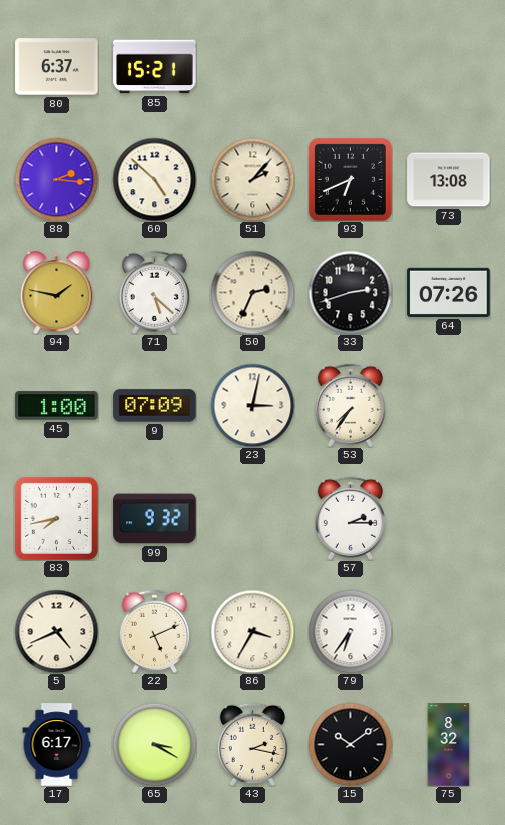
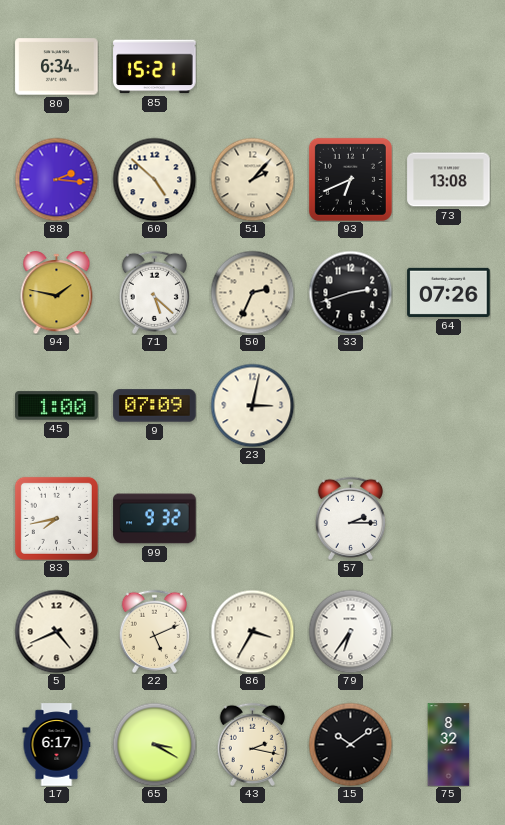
80: 6:37 -> 6:34
53: 7:36 -> none
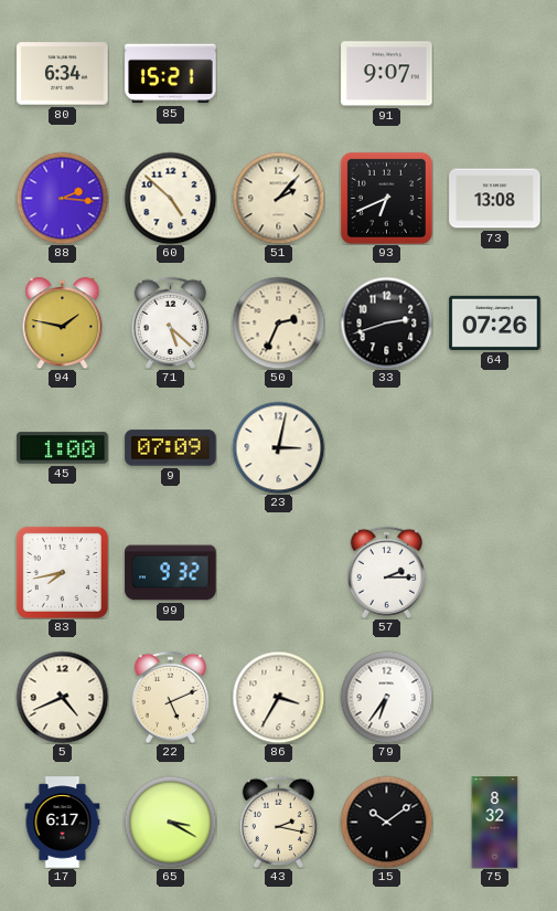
91: none -> 9:07
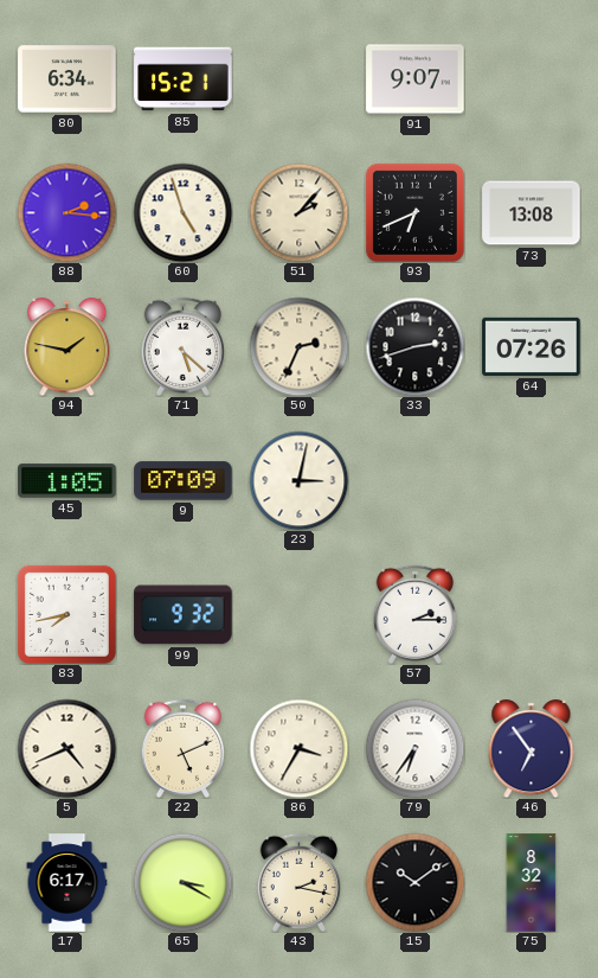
60: 4:52 -> 4:57
45: 1:00 -> 1:05
46: none -> 6:54
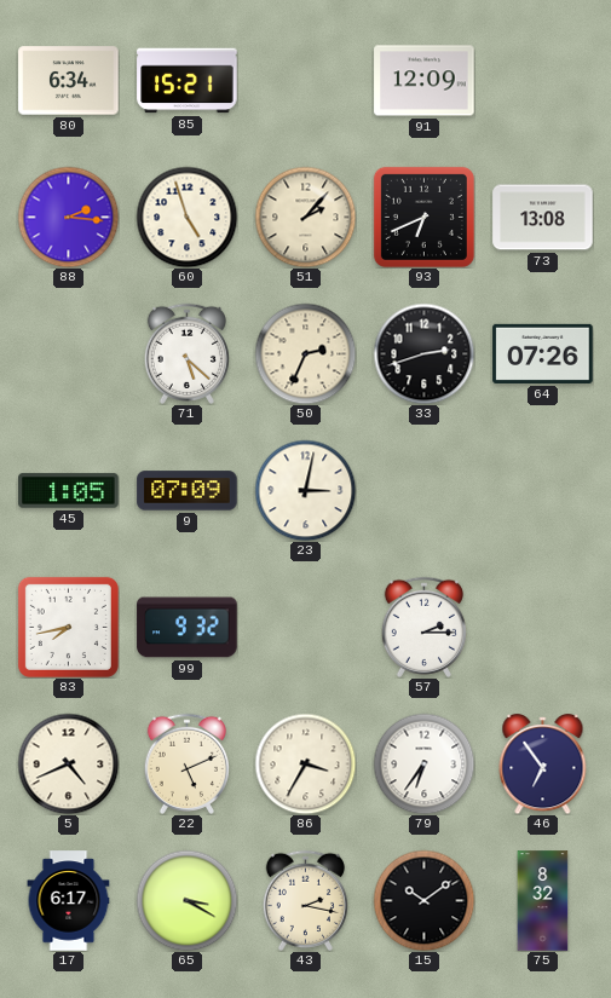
91: 9:07 -> 12:09
94: 1:47 -> none
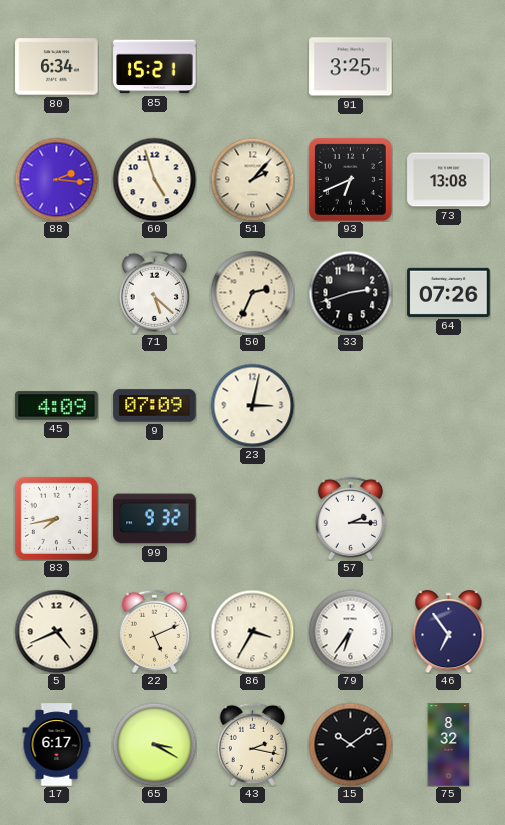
91: 12:09 -> 3:25
45: 1:05 -> 4:09
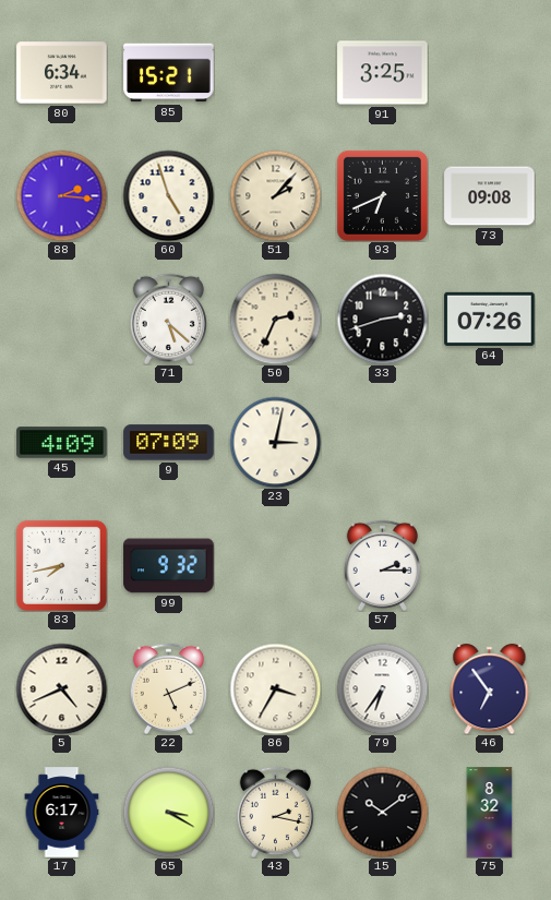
73: 13:08 -> 09:08
